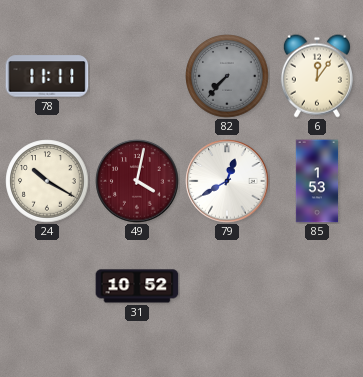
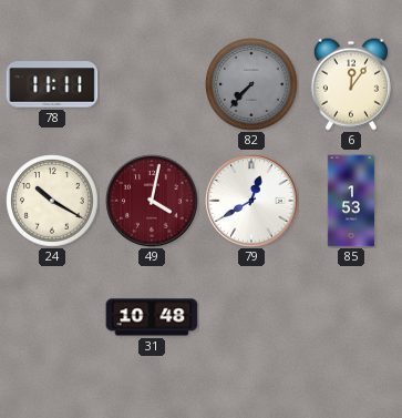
31: 10:52 -> 10:48
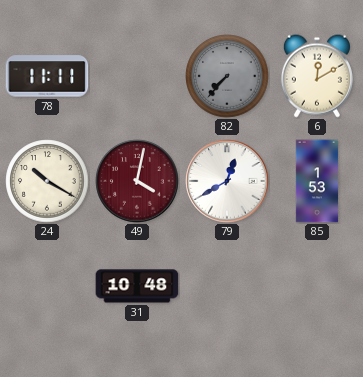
6: 12:06 -> 12:10
